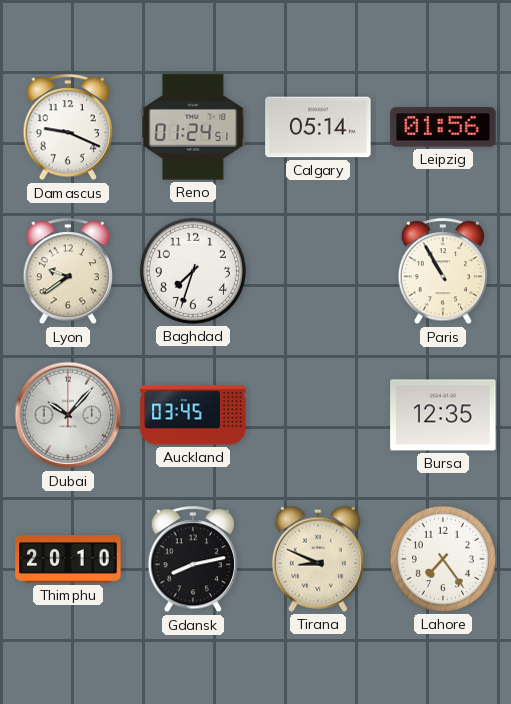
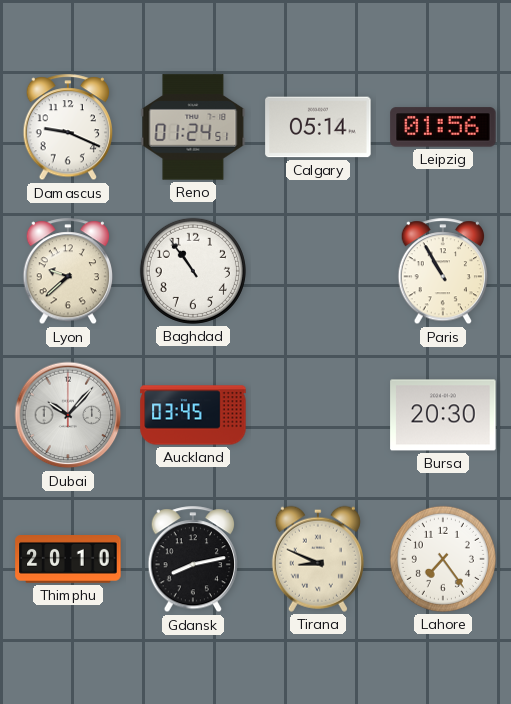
Lyon: 9:39 -> 9:38
Baghdad: 7:33 -> 10:54
Bursa: 12:35 -> 20:30
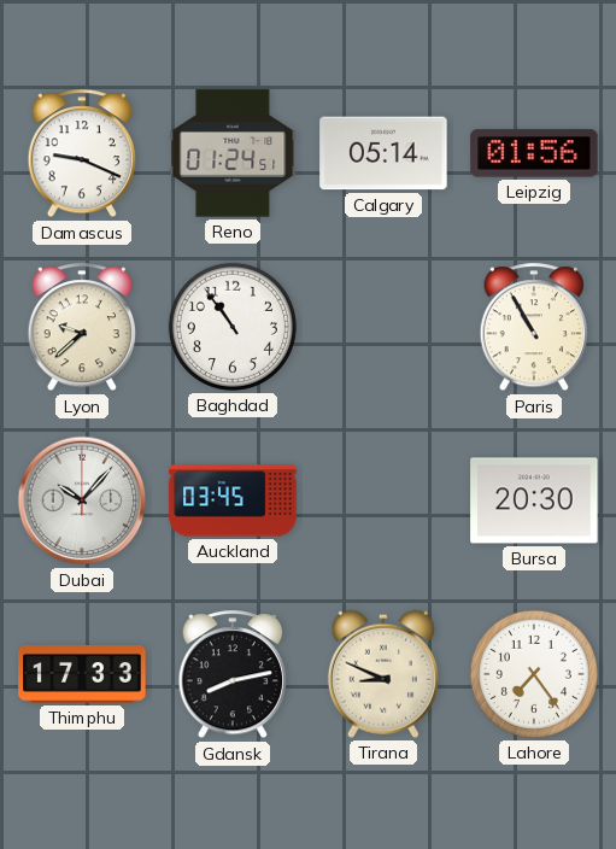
Thimphu: 20:10 -> 17:33
